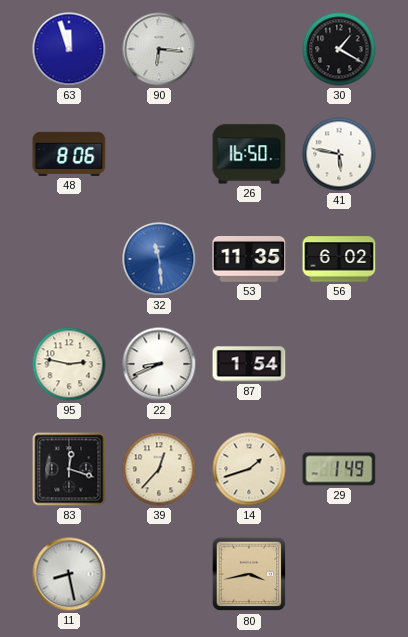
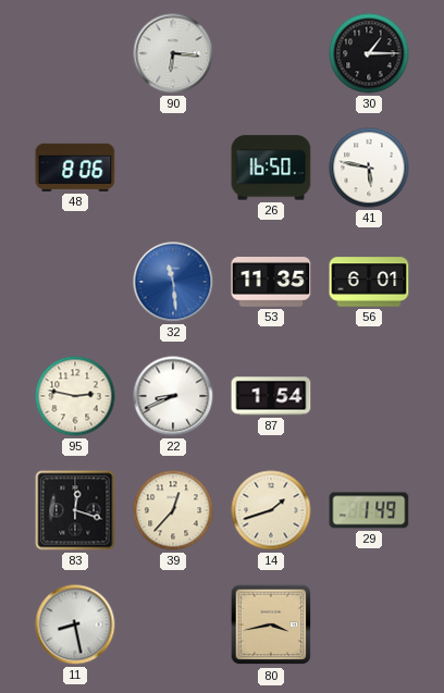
63: 11:57 -> none
30: 1:20 -> 1:15
56: 6:02 -> 6:01
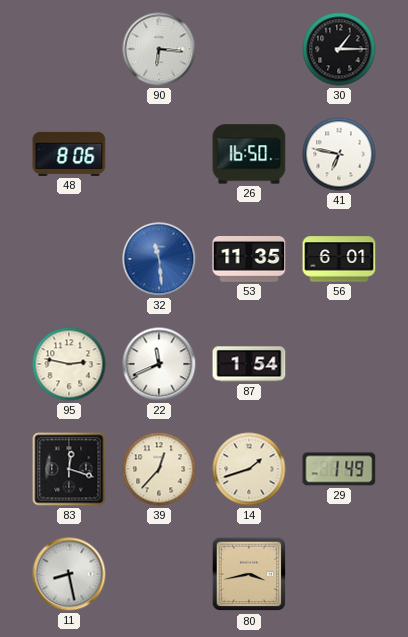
41: 5:47 -> 6:47
22: 8:41 -> 11:41
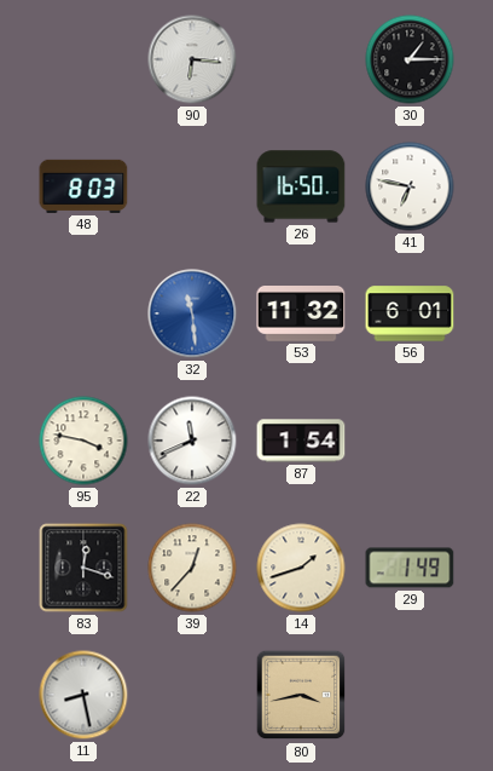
48: 8:06 -> 8:03
53: 11:35 -> 11:32
95: 2:47 -> 3:47
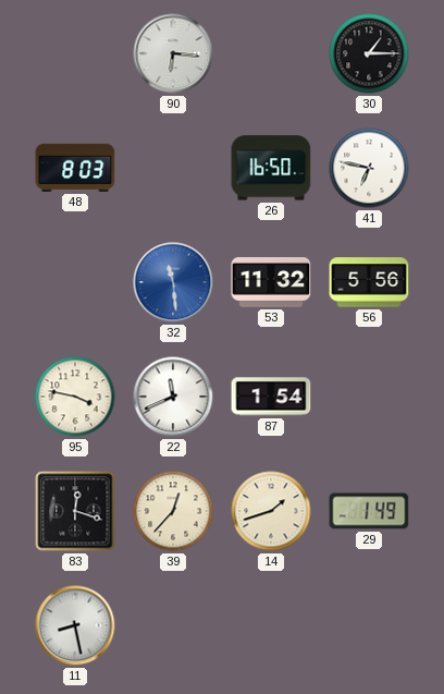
56: 6:01 -> 5:56
80: 3:43 -> none
